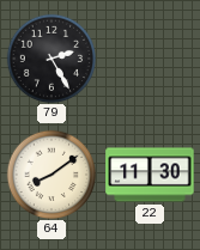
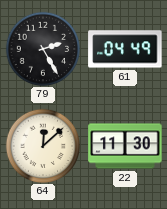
61: none -> 04:49
64: 8:09 -> 12:08
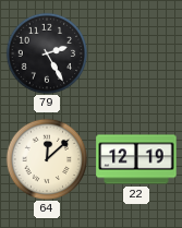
61: 04:49 -> none
22: 11:30 -> 12:19
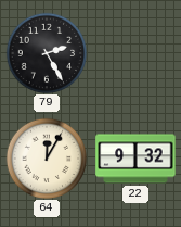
64: 12:08 -> 12:05
22: 12:19 -> 9:32
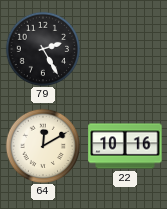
64: 12:05 -> 12:10
22: 9:32 -> 10:16
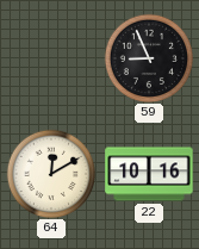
79: 2:25 -> none
59: none -> 8:56
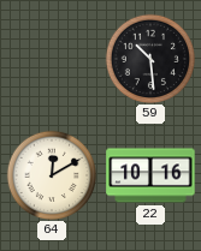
59: 8:56 -> 10:29
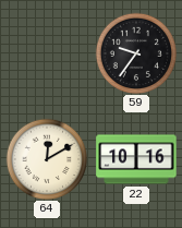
59: 10:29 -> 9:36
